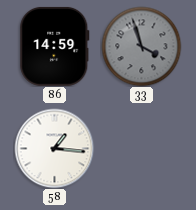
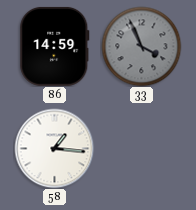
33: 3:57 -> 3:56
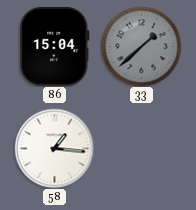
86: 14:59 -> 15:04
33: 3:56 -> 1:38
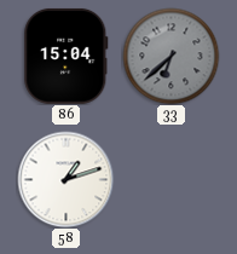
33: 1:38 -> 6:38
58: 1:16 -> 1:12
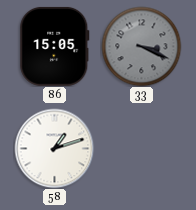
86: 15:04 -> 15:05
33: 6:38 -> 3:19
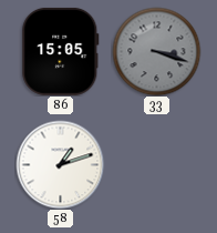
33: 3:19 -> 3:18
